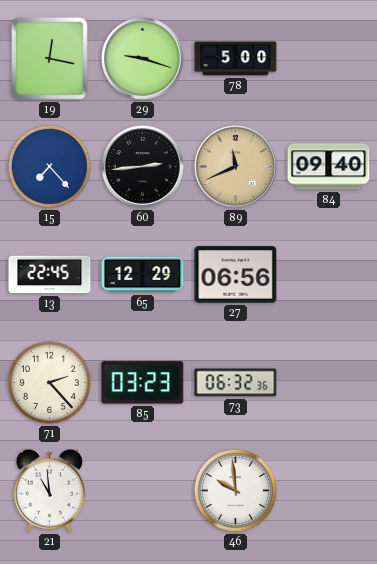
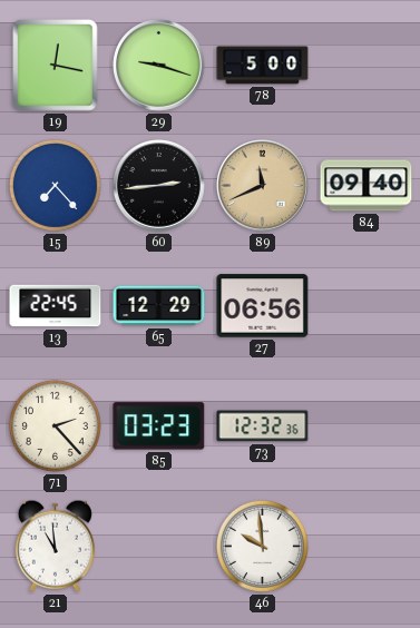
73: 06:32 -> 12:32
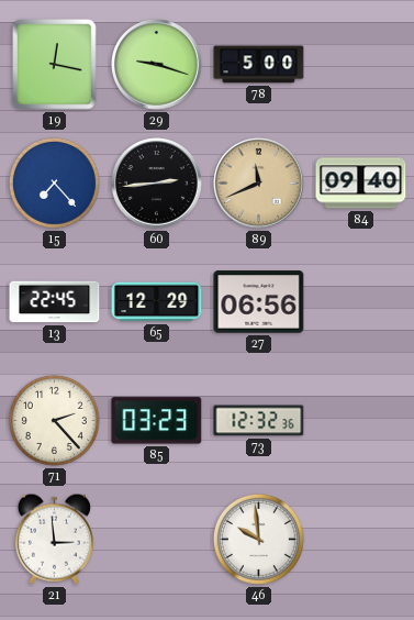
21: 10:59 -> 2:59
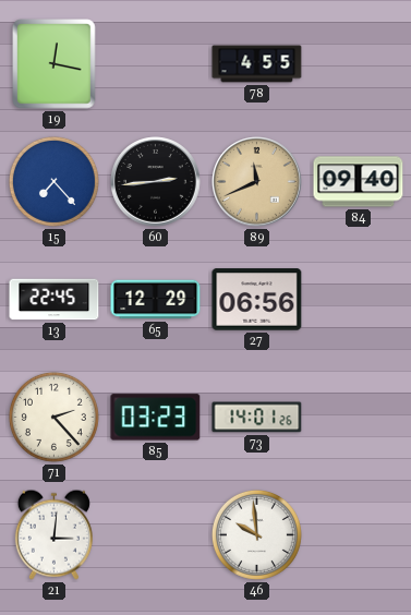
29: 9:18 -> none
78: 5:00 -> 4:55
73: 12:32 -> 14:01
21: 2:59 -> 3:01
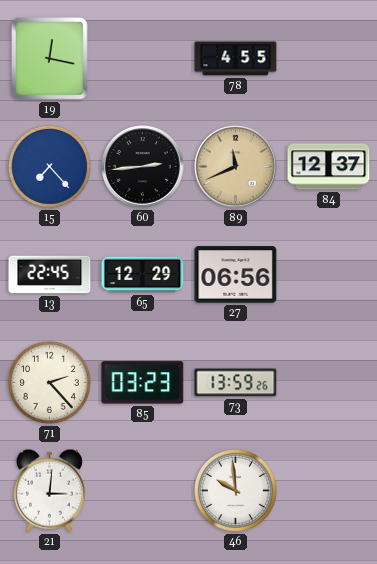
84: 09:40 -> 12:37
73: 14:01 -> 13:59
